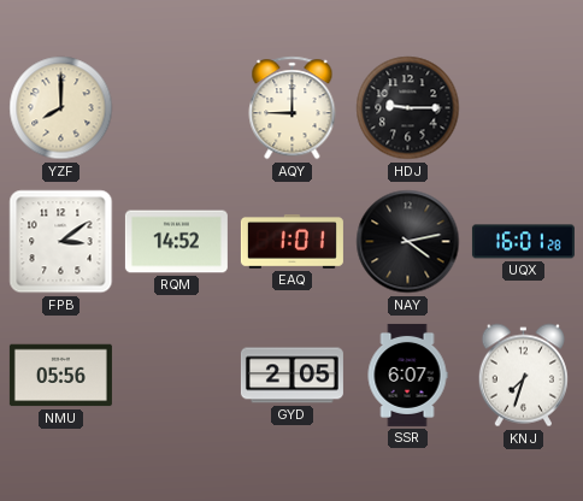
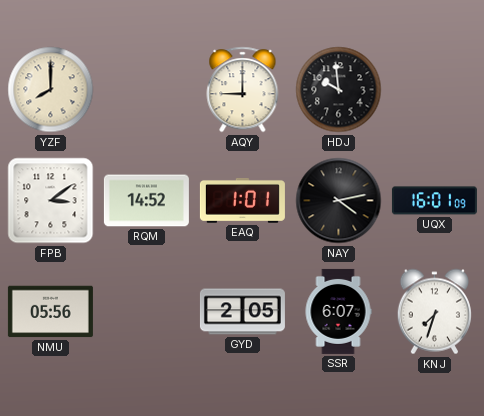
HDJ: 9:15 -> 9:59
UQX: 16:01:28 -> 16:01:09
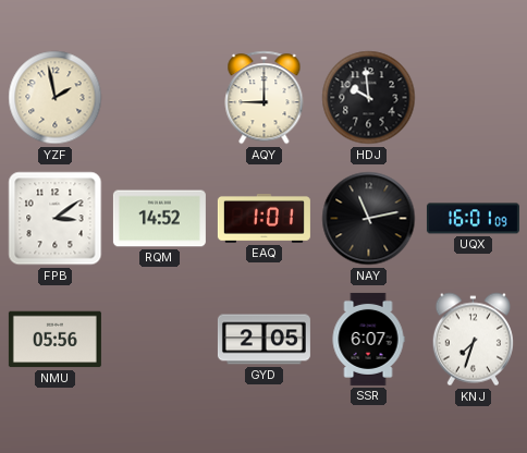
YZF: 8:00 -> 1:58
NAY: 4:13 -> 11:13
